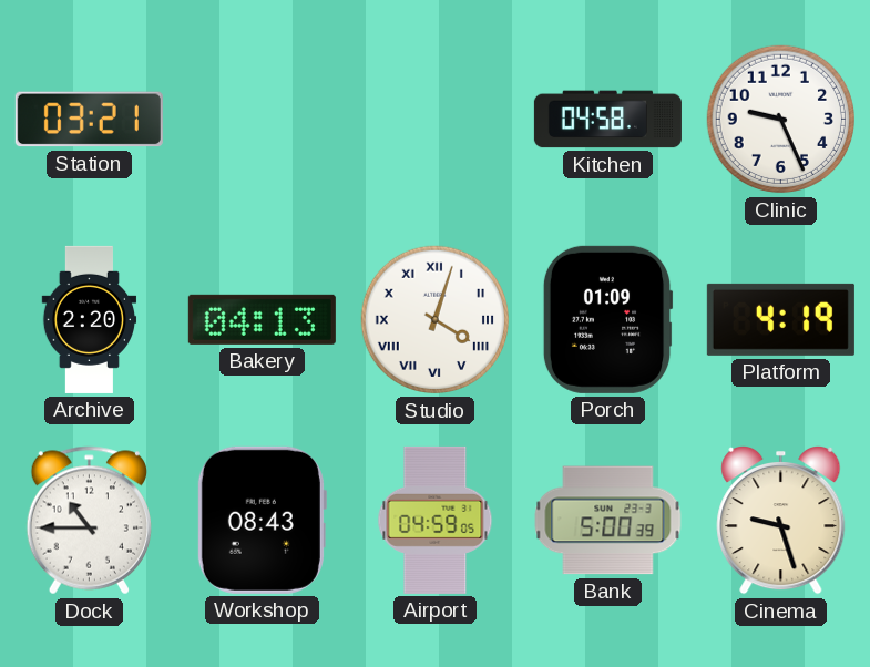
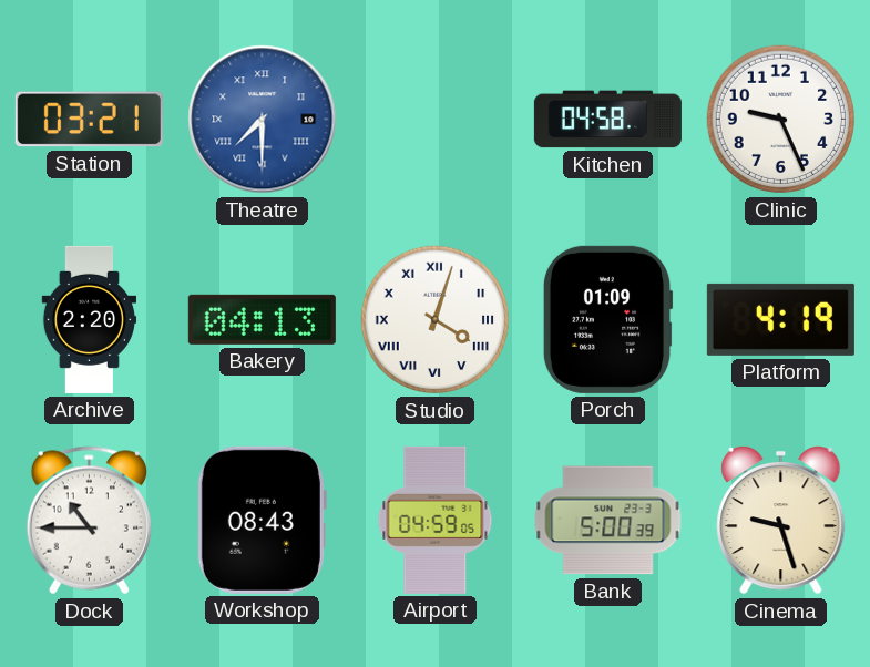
Theatre: none -> 7:30
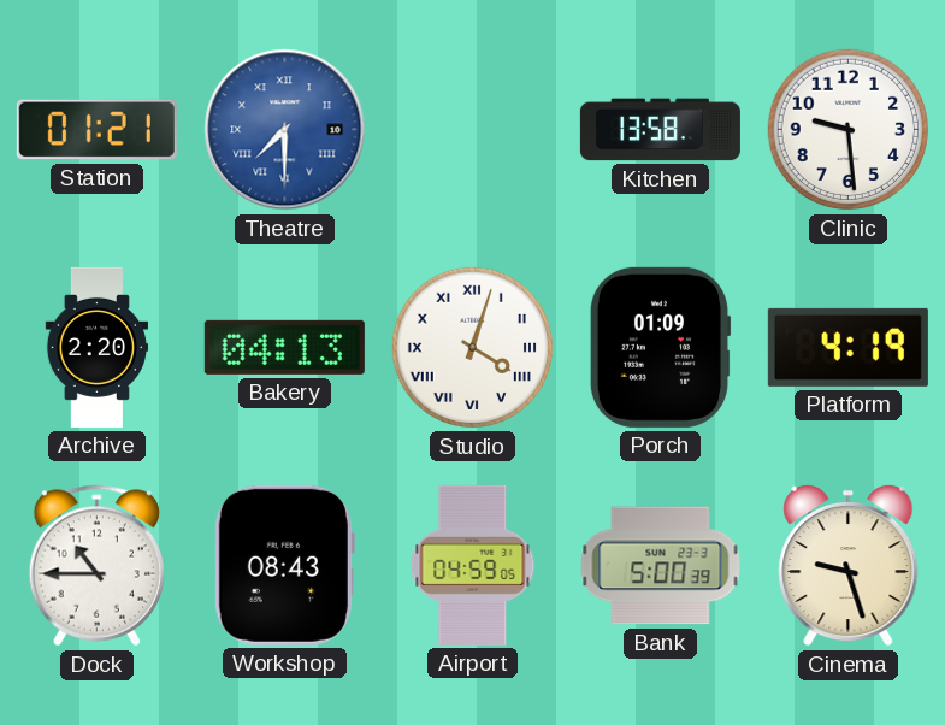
Station: 03:21 -> 01:21
Kitchen: 04:58 -> 13:58
Clinic: 9:26 -> 9:29
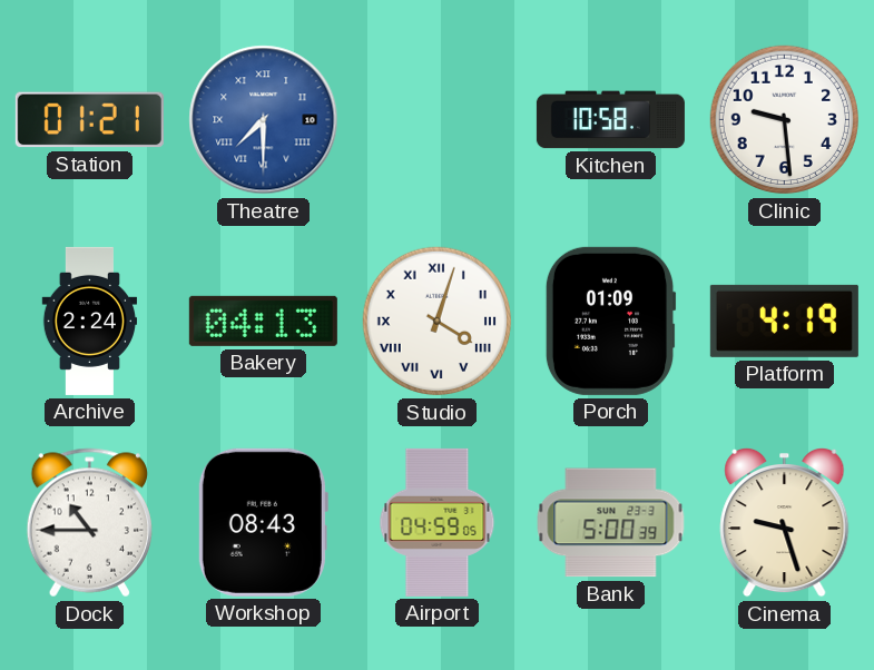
Kitchen: 13:58 -> 10:58
Archive: 2:20 -> 2:24
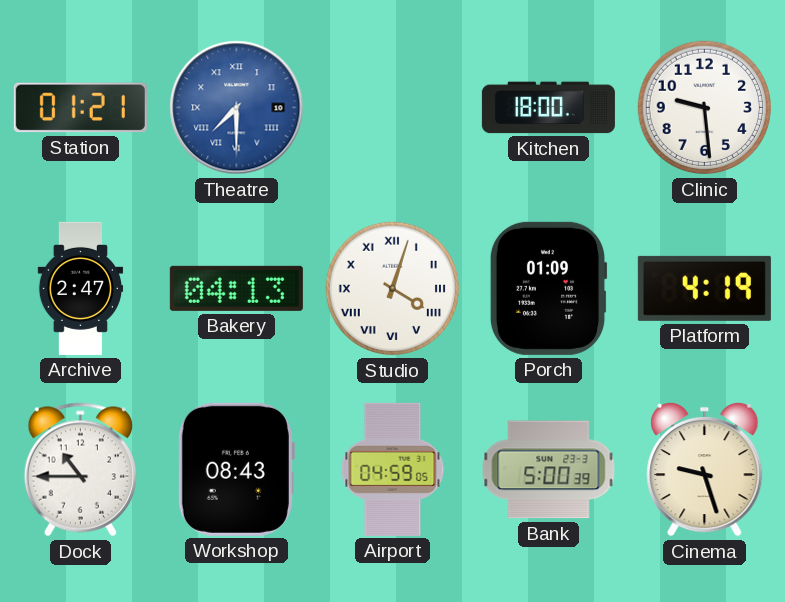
Kitchen: 10:58 -> 18:00
Archive: 2:24 -> 2:47
